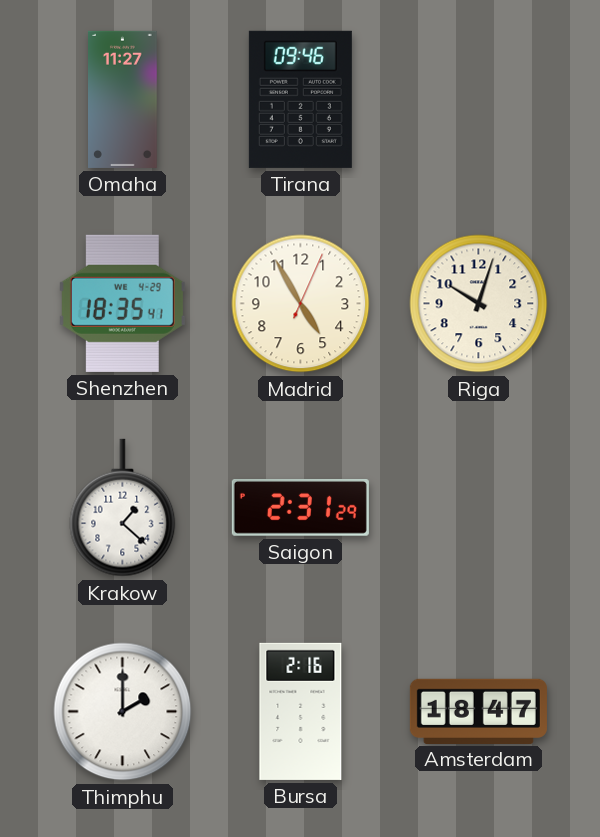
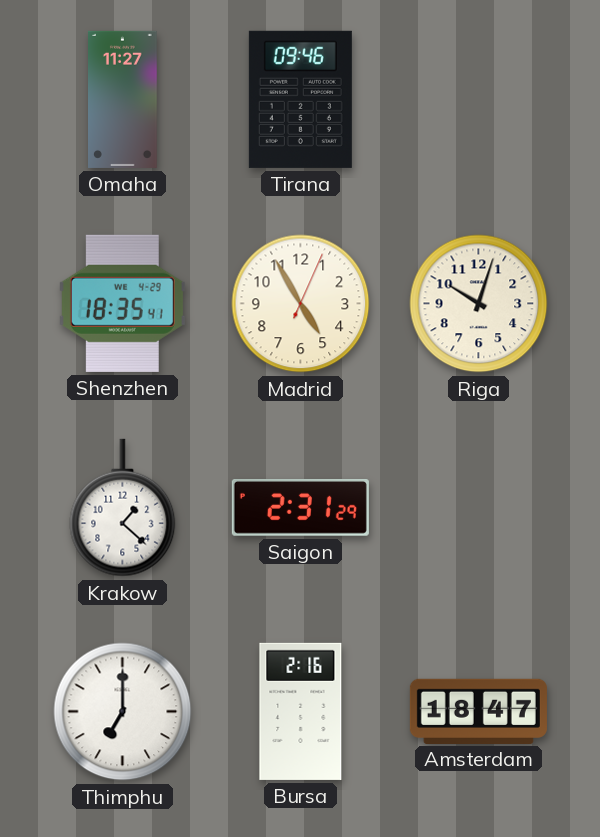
Thimphu: 2:00 -> 7:00
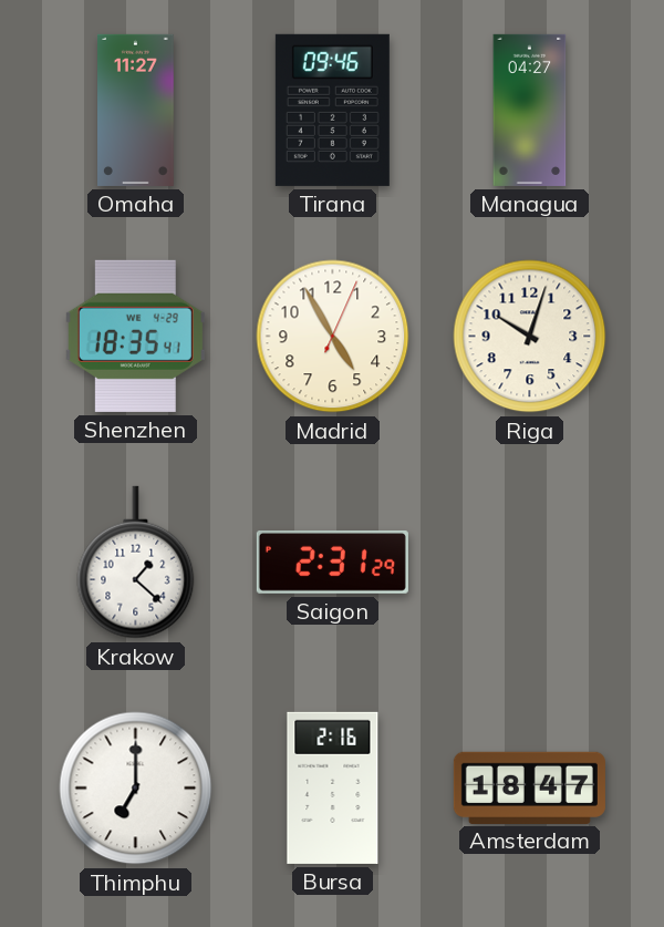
Managua: none -> 04:27
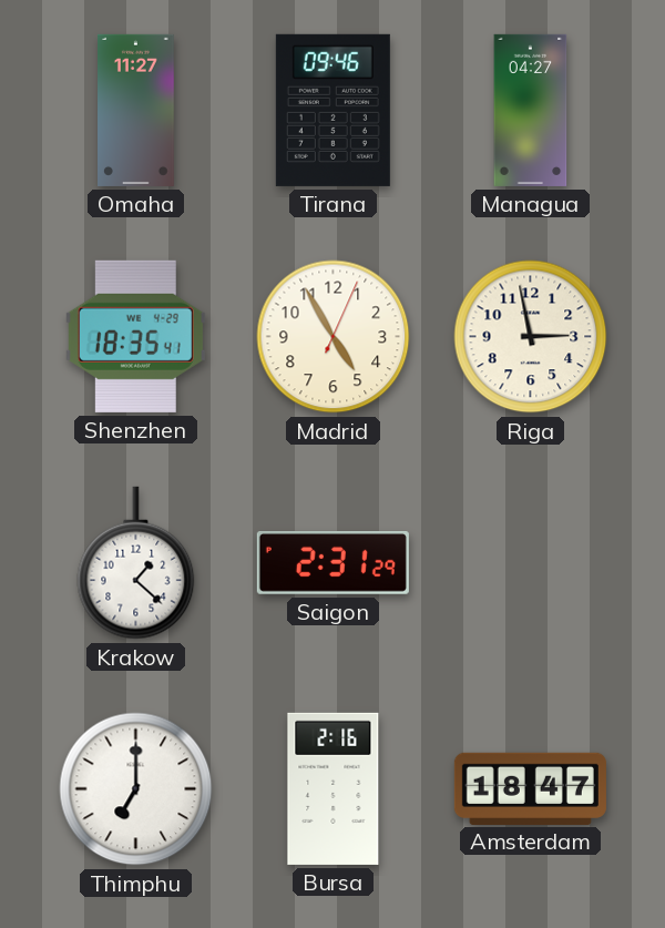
Riga: 10:03 -> 2:58
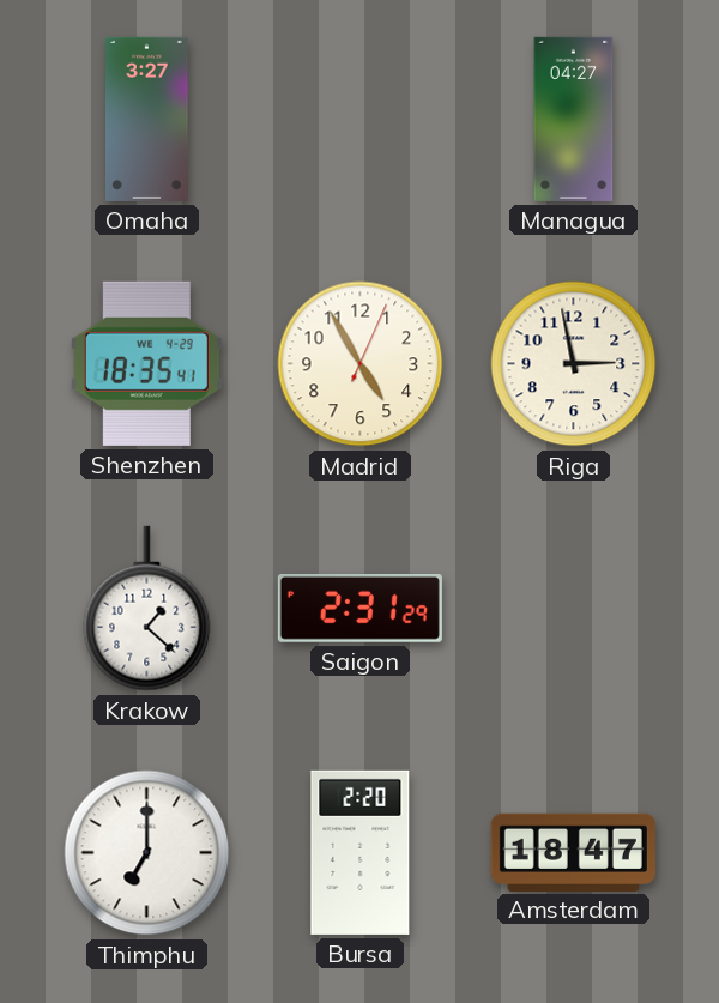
Omaha: 11:27 -> 3:27
Tirana: 09:46 -> none
Bursa: 2:16 -> 2:20
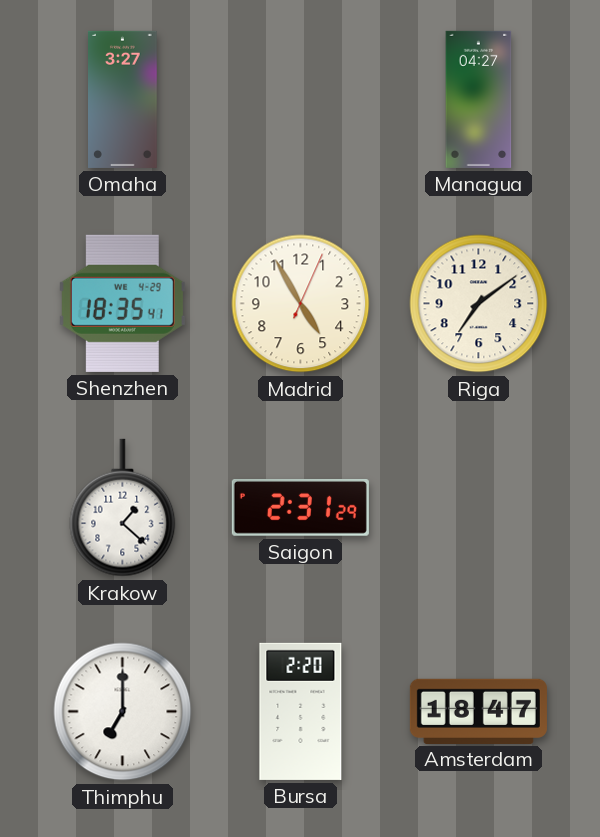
Riga: 2:58 -> 7:09
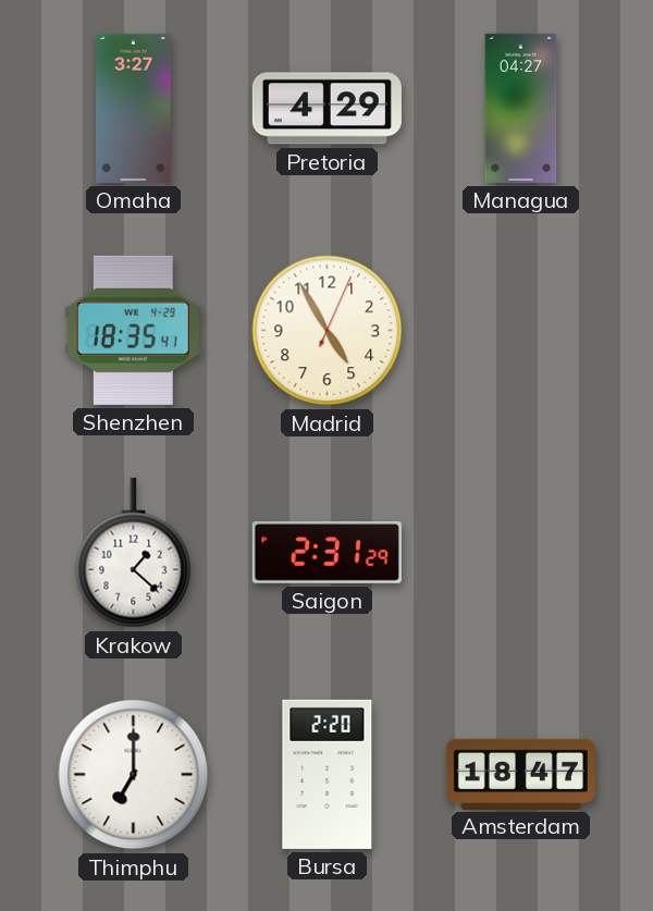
Pretoria: none -> 4:29
Riga: 7:09 -> none
